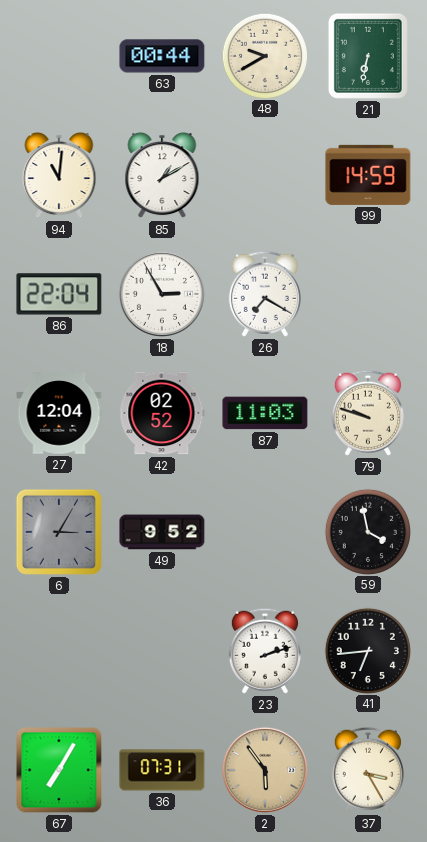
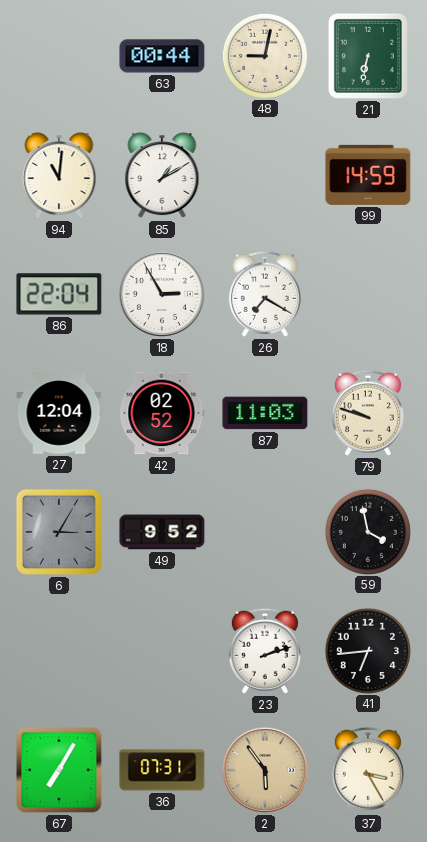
48: 9:40 -> 9:02
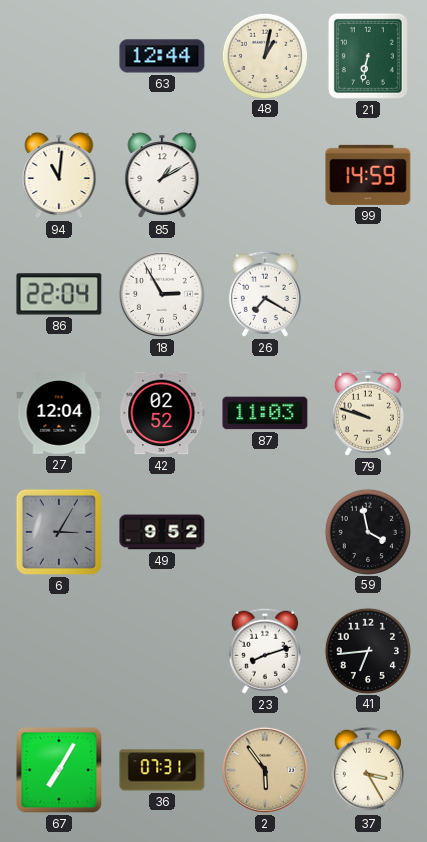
63: 00:44 -> 12:44
48: 9:02 -> 1:02
23: 2:12 -> 8:12
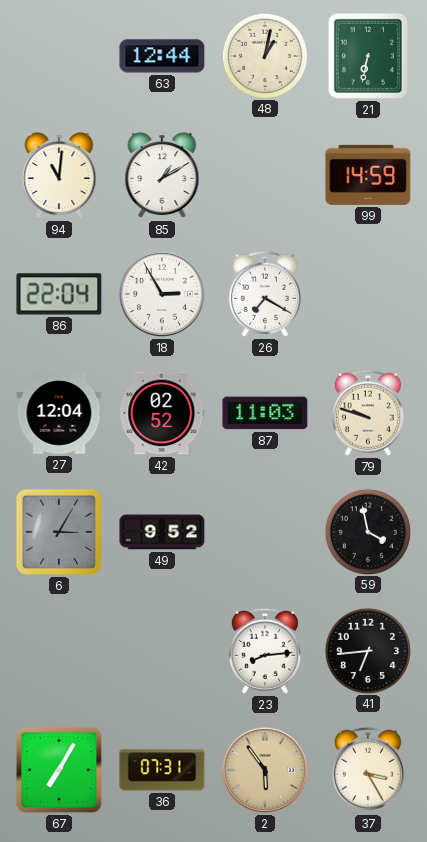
23: 8:12 -> 8:14
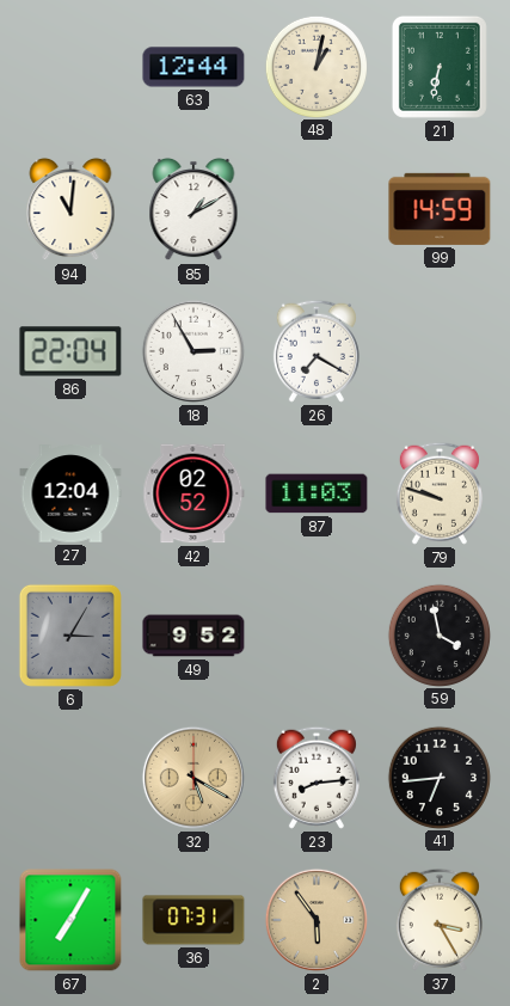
32: none -> 5:20
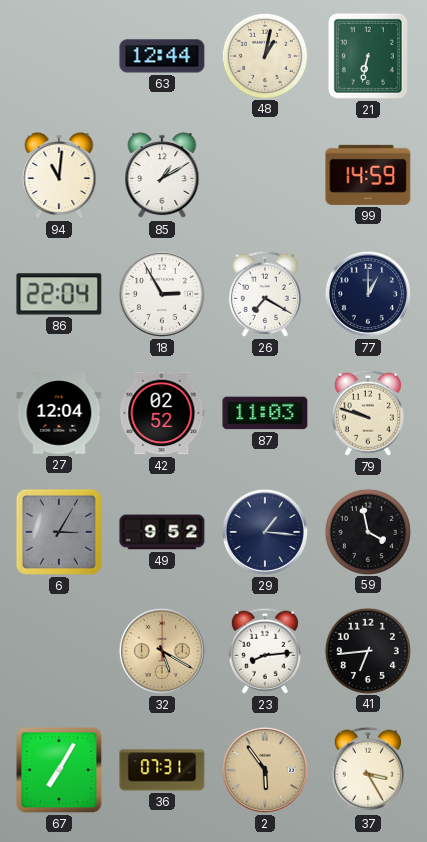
77: none -> 1:00
29: none -> 1:16
